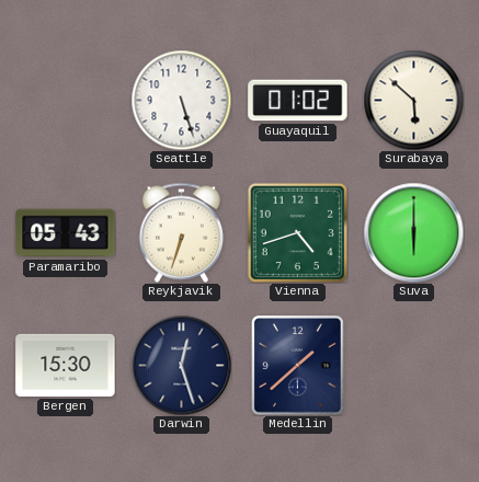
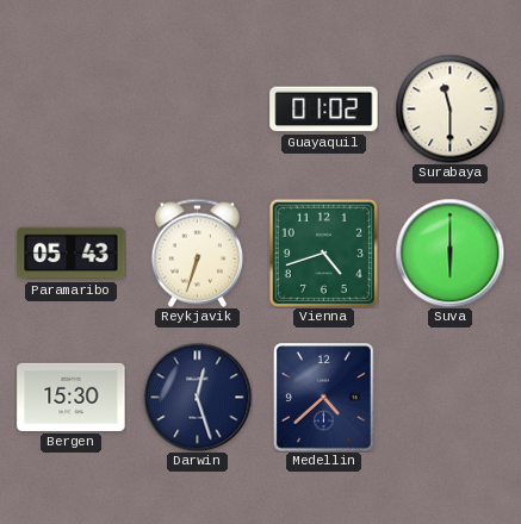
Seattle: 5:27 -> none
Surabaya: 5:52 -> 11:30
Medellin: 1:38 -> 4:38
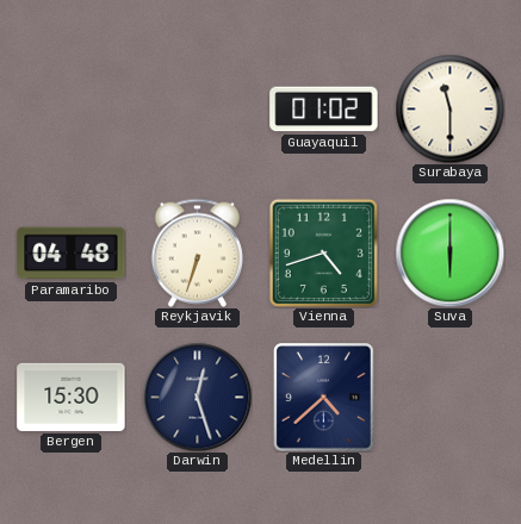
Paramaribo: 05:43 -> 04:48
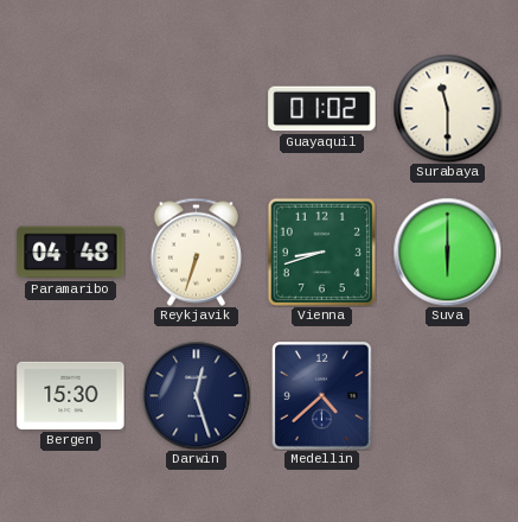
Vienna: 4:42 -> 8:42
